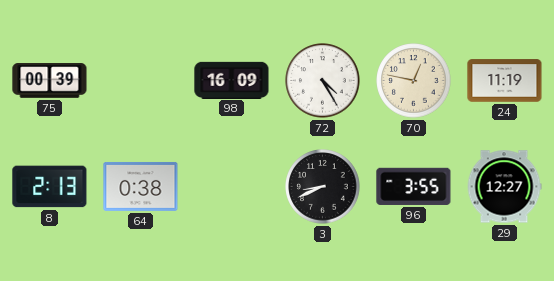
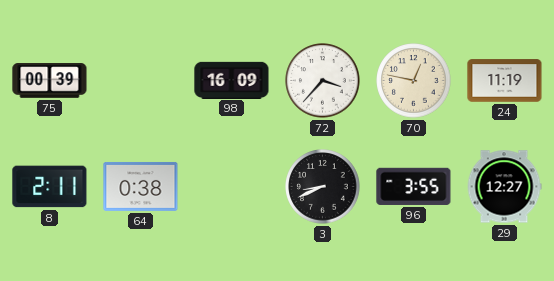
72: 4:25 -> 3:37
8: 2:13 -> 2:11
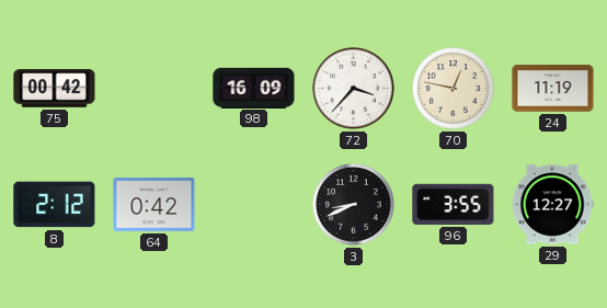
75: 00:39 -> 00:42
8: 2:11 -> 2:12
64: 0:38 -> 0:42
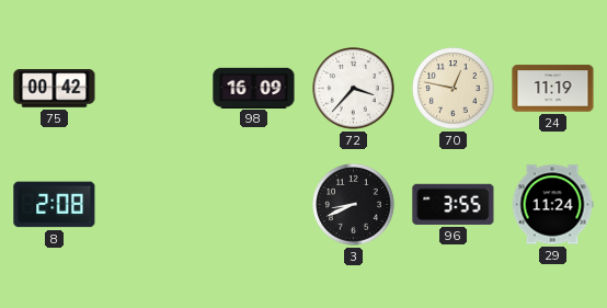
8: 2:12 -> 2:08
64: 0:42 -> none
29: 12:27 -> 11:24
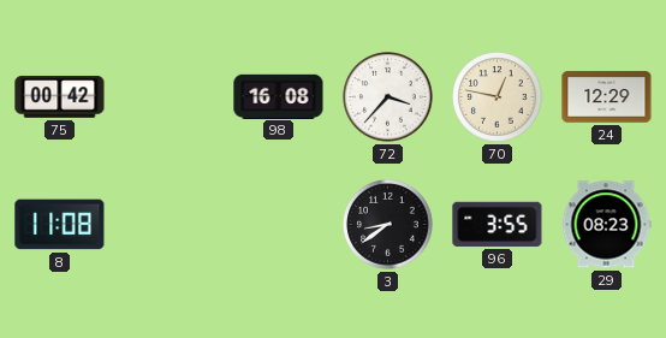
98: 16:09 -> 16:08
24: 11:19 -> 12:29
8: 2:08 -> 11:08
3: 8:41 -> 8:39
29: 11:24 -> 08:23
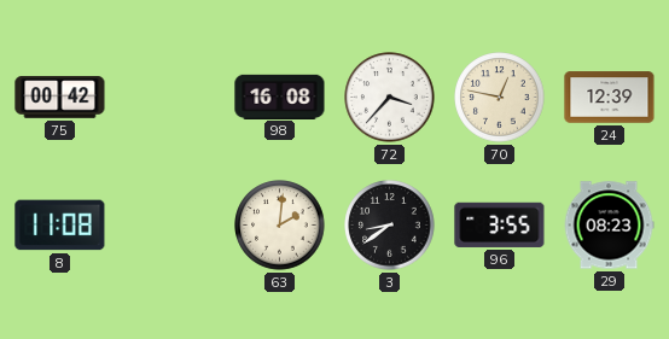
24: 12:29 -> 12:39
63: none -> 2:01
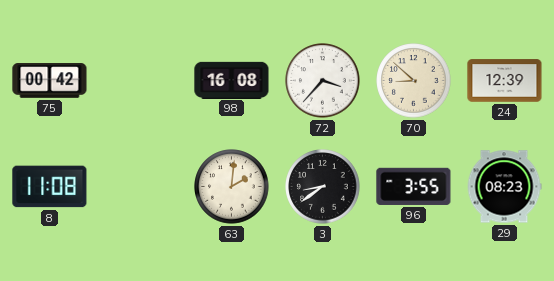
70: 12:47 -> 8:52
